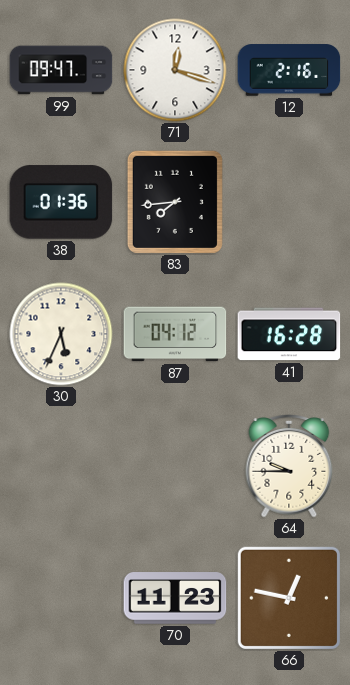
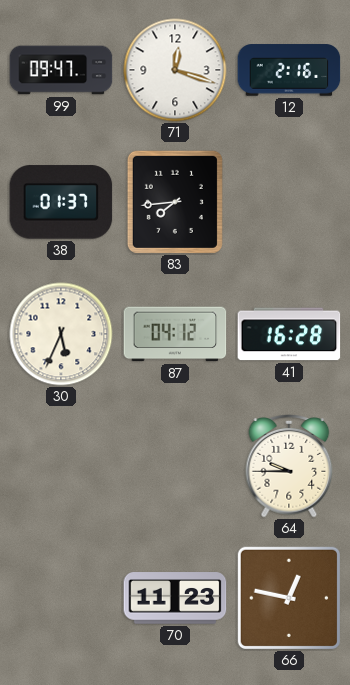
38: 01:36 -> 01:37
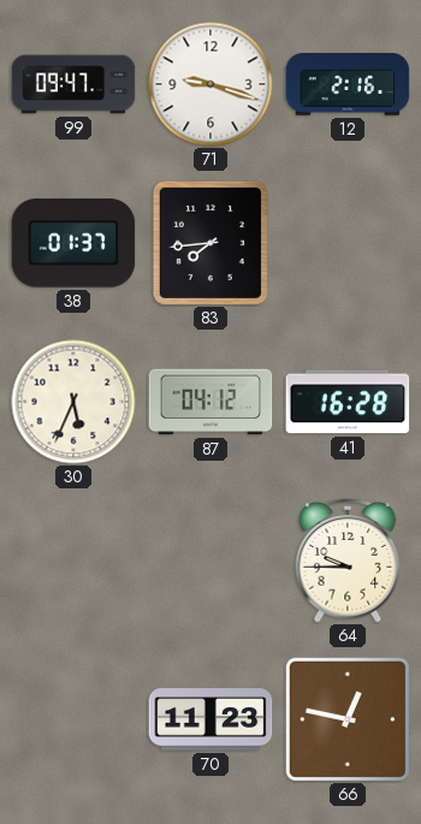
71: 12:18 -> 9:18
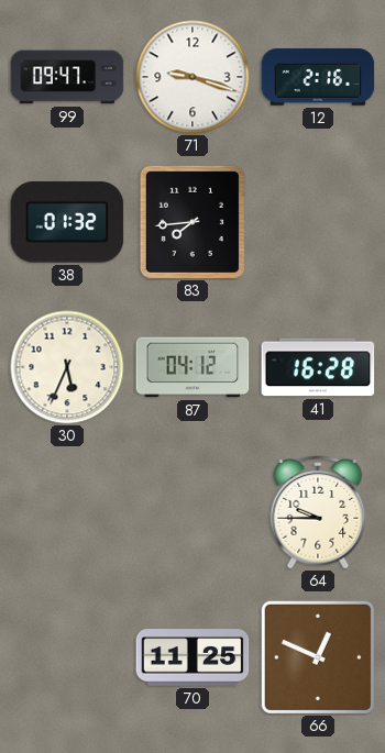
38: 01:37 -> 01:32
70: 11:23 -> 11:25
66: 12:47 -> 12:49
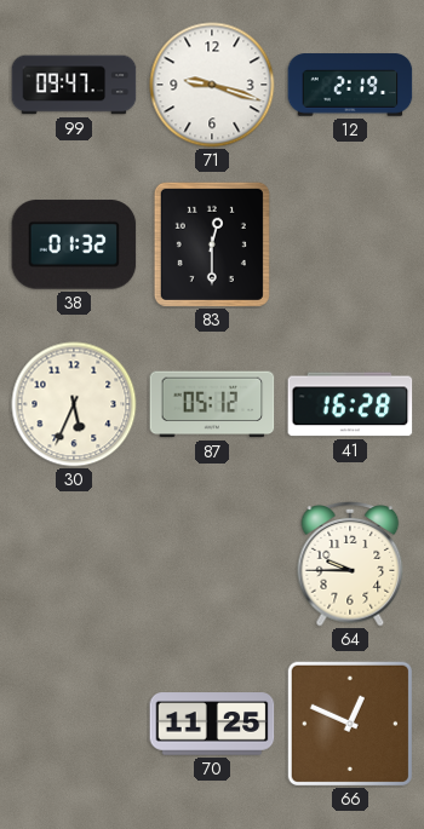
12: 2:16 -> 2:19
83: 7:44 -> 12:30
87: 04:12 -> 05:12
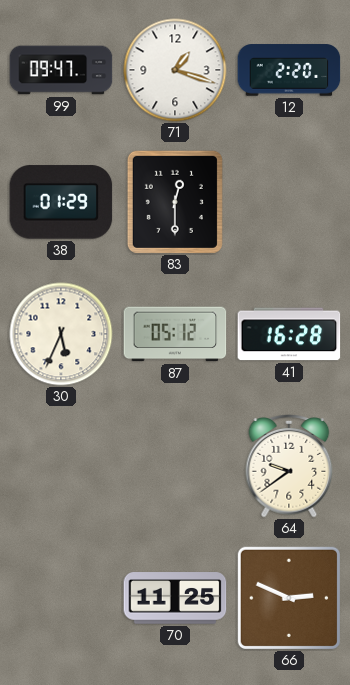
71: 9:18 -> 1:18
12: 2:19 -> 2:20
38: 01:32 -> 01:29
64: 9:45 -> 9:39
66: 12:49 -> 2:49
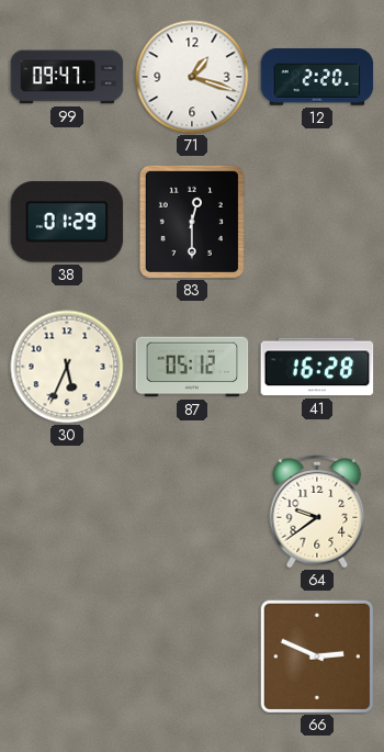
70: 11:25 -> none
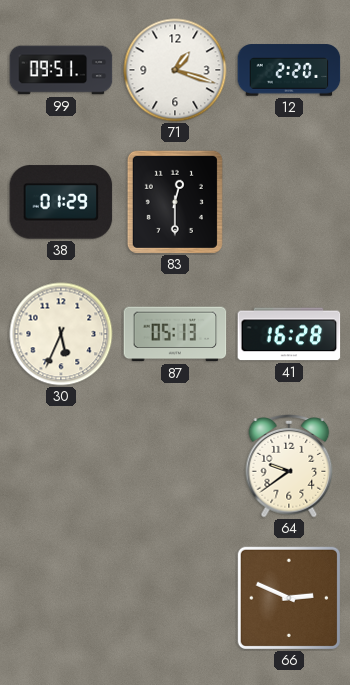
99: 09:47 -> 09:51
87: 05:12 -> 05:13
